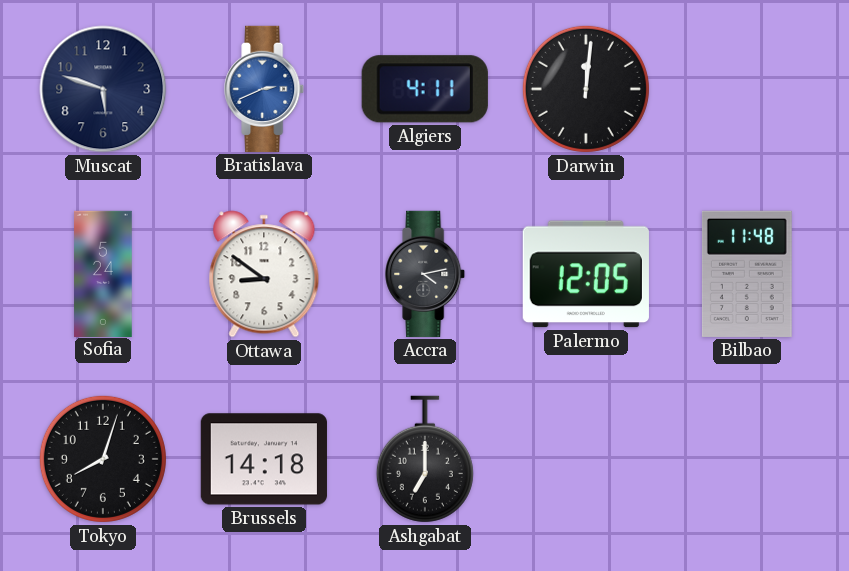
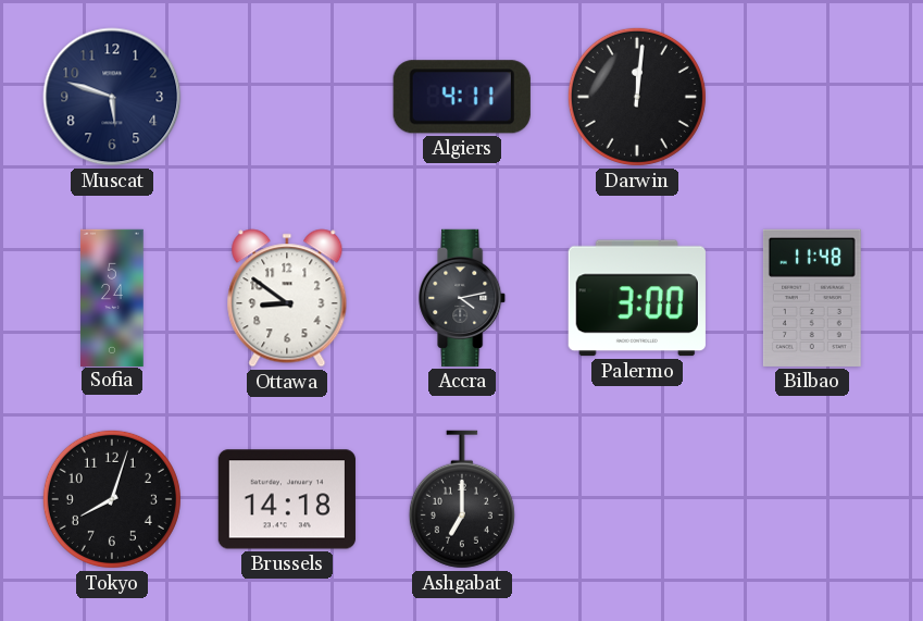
Bratislava: 2:41 -> none
Palermo: 12:05 -> 3:00
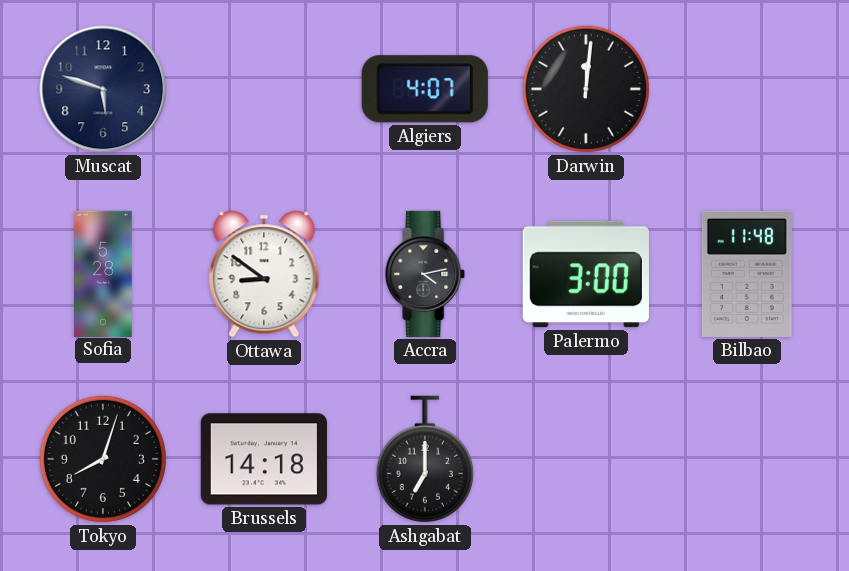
Algiers: 4:11 -> 4:07
Sofia: 5:24 -> 5:28
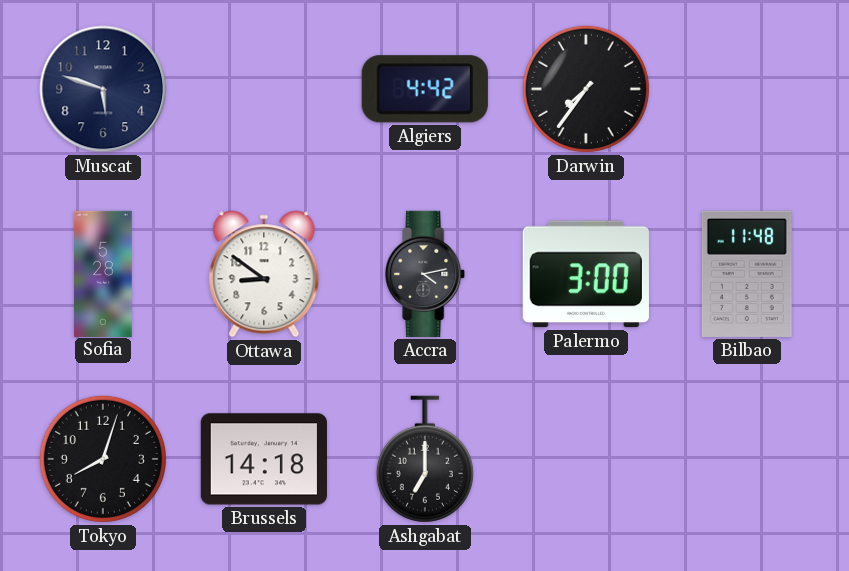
Algiers: 4:07 -> 4:42
Darwin: 12:01 -> 7:36
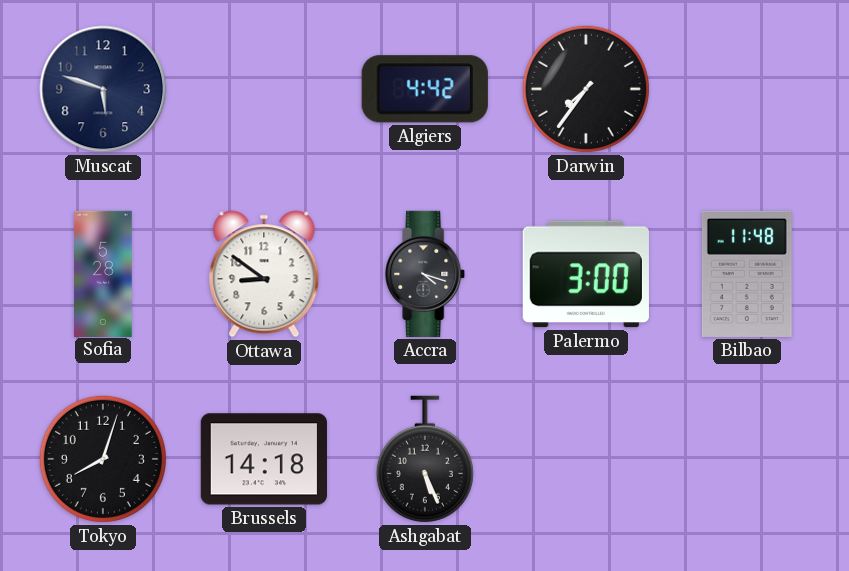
Accra: 4:13 -> 4:18
Ashgabat: 7:00 -> 5:26
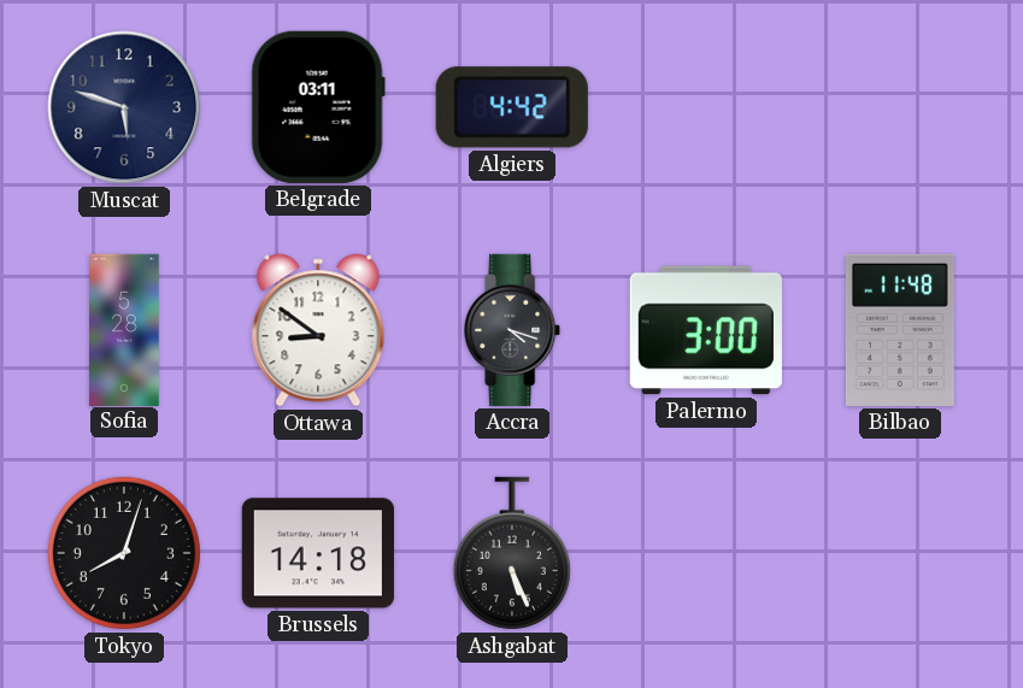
Belgrade: none -> 03:11
Darwin: 7:36 -> none
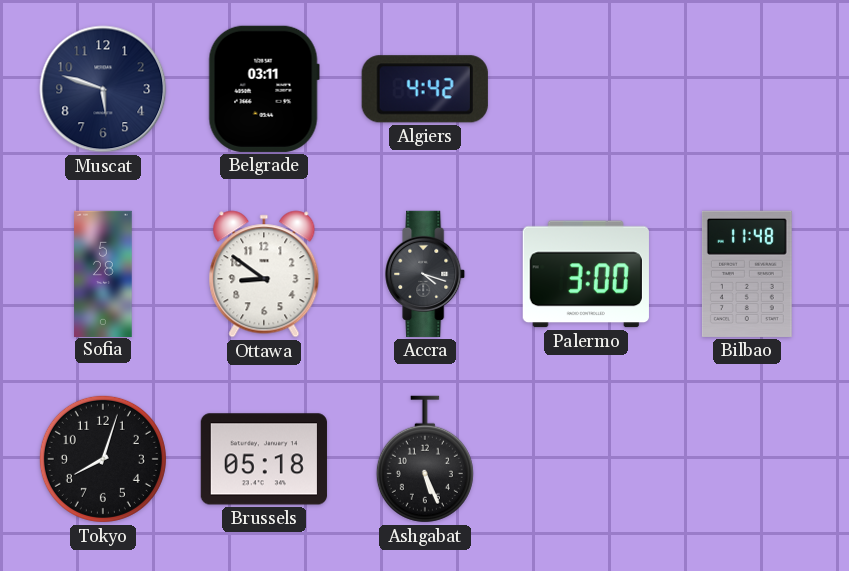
Brussels: 14:18 -> 05:18
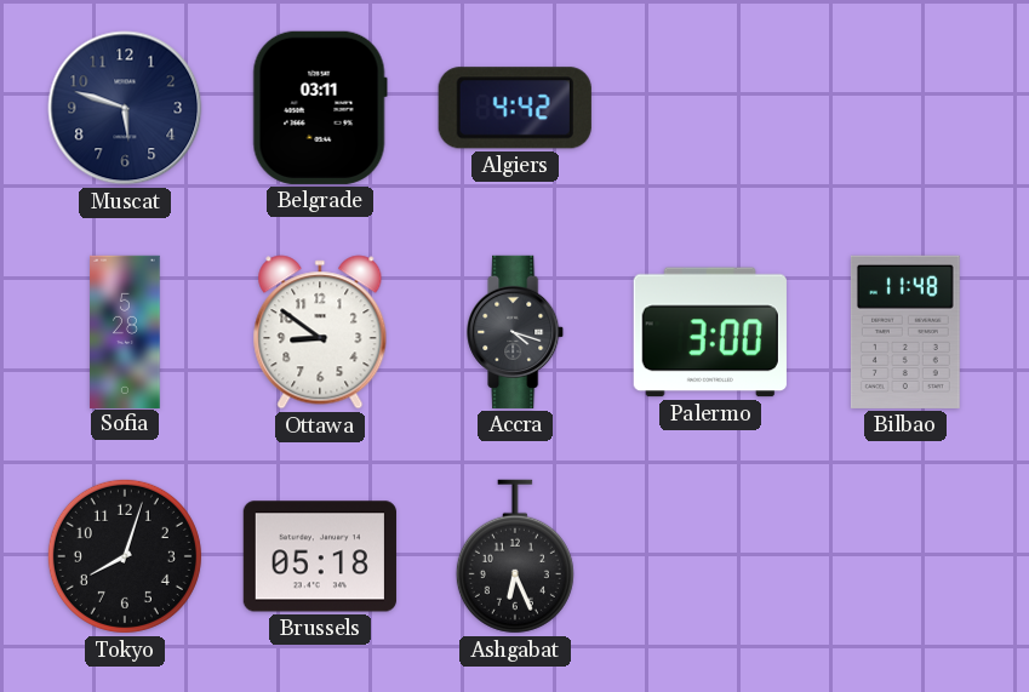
Ashgabat: 5:26 -> 6:26
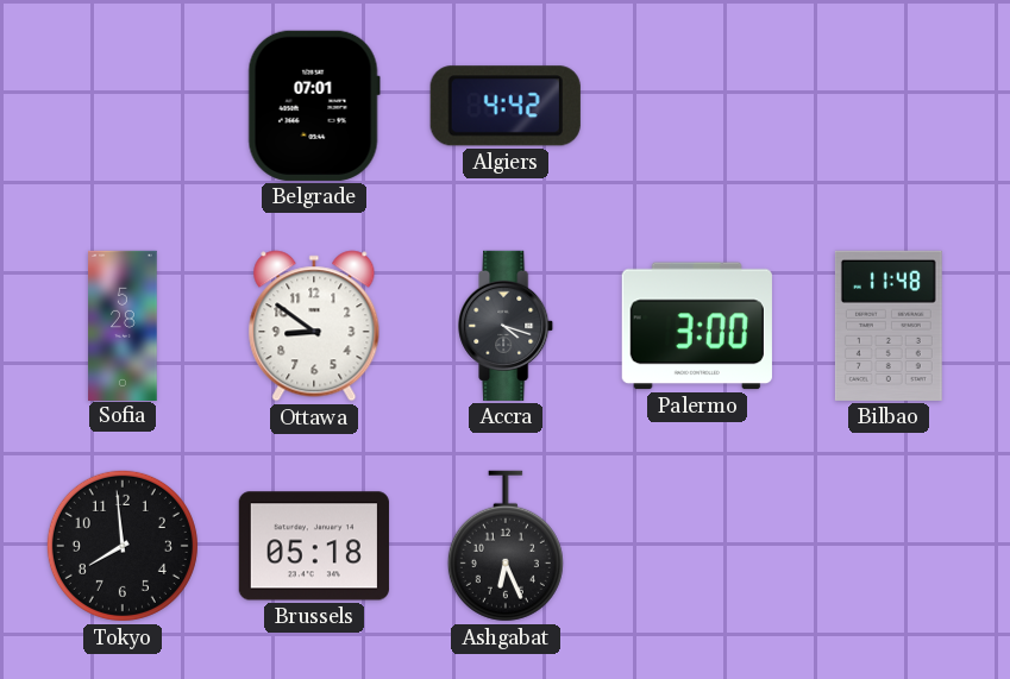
Muscat: 5:48 -> none
Belgrade: 03:11 -> 07:01
Tokyo: 8:03 -> 7:59
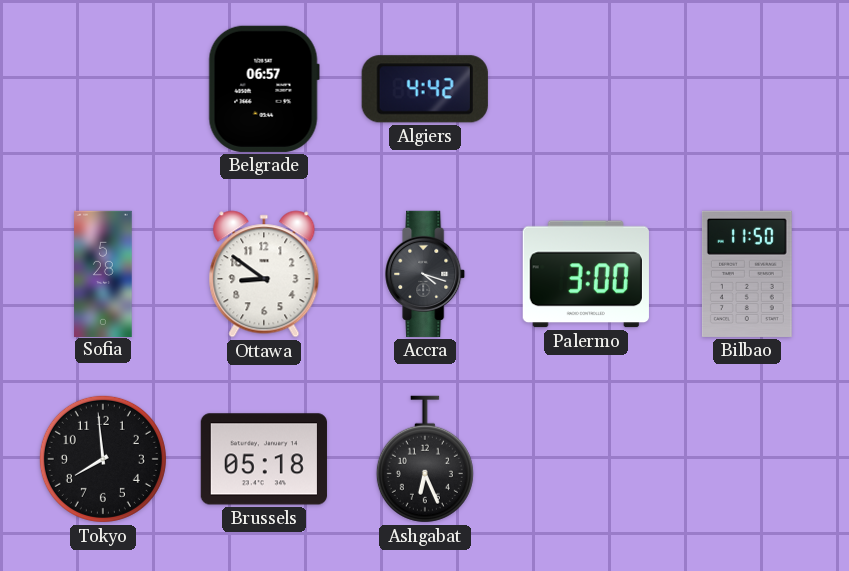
Belgrade: 07:01 -> 06:57
Bilbao: 11:48 -> 11:50
